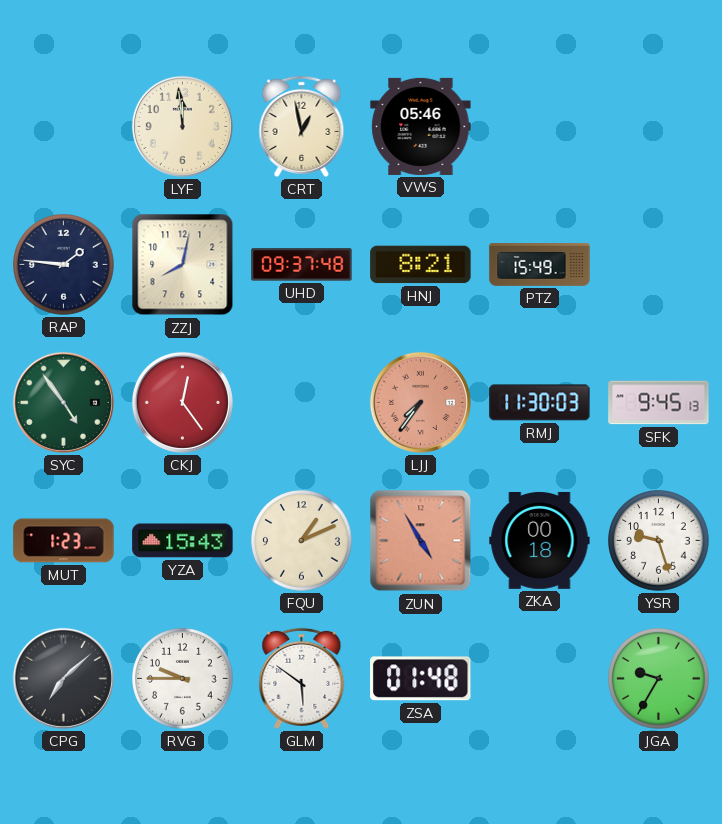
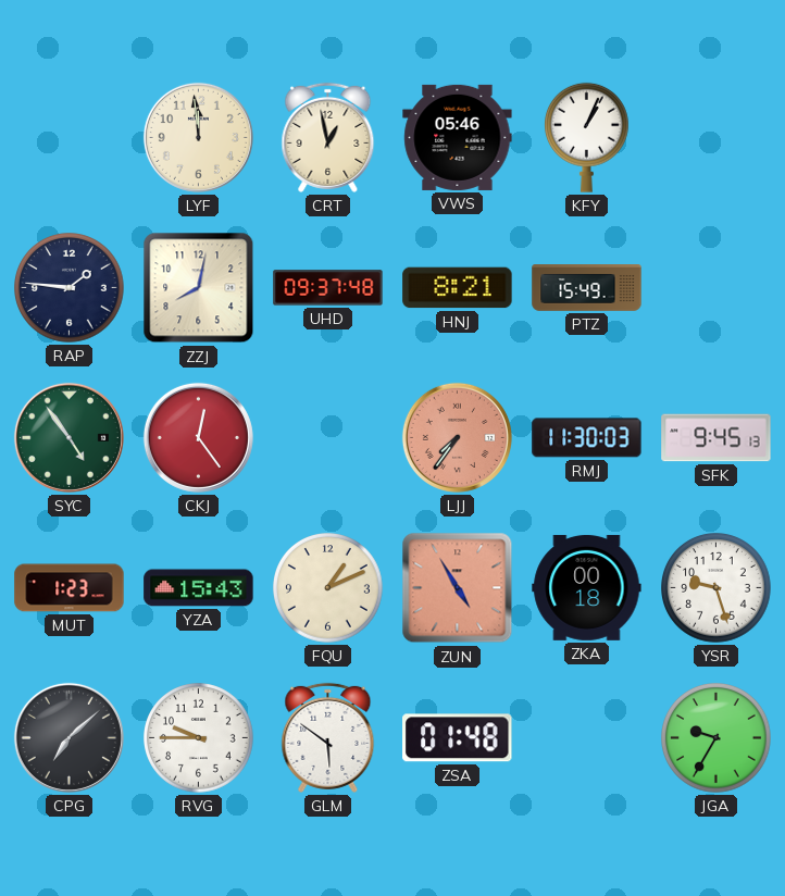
KFY: none -> 1:04
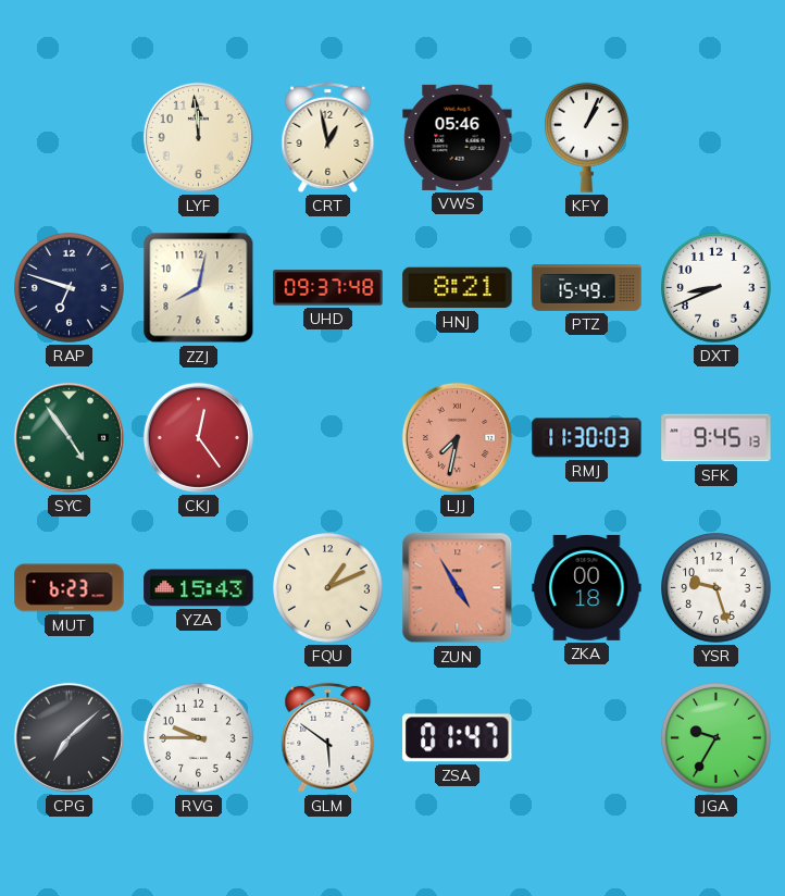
RAP: 1:46 -> 6:48
DXT: none -> 8:41
LJJ: 7:36 -> 7:32
MUT: 1:23 -> 6:23
ZSA: 01:48 -> 01:47
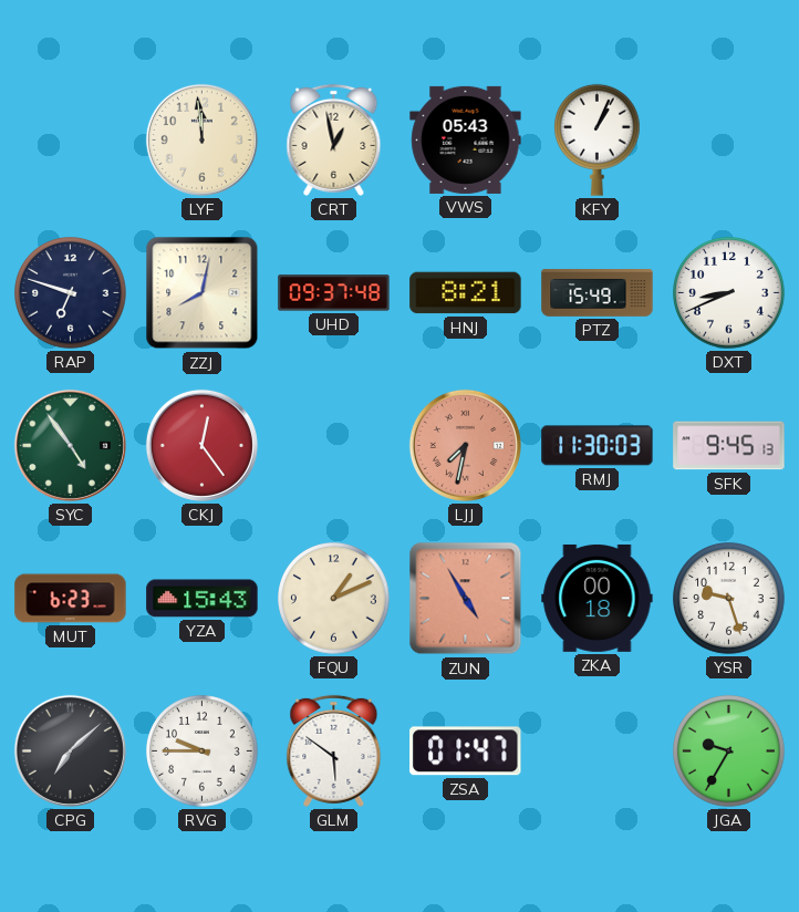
VWS: 05:46 -> 05:43
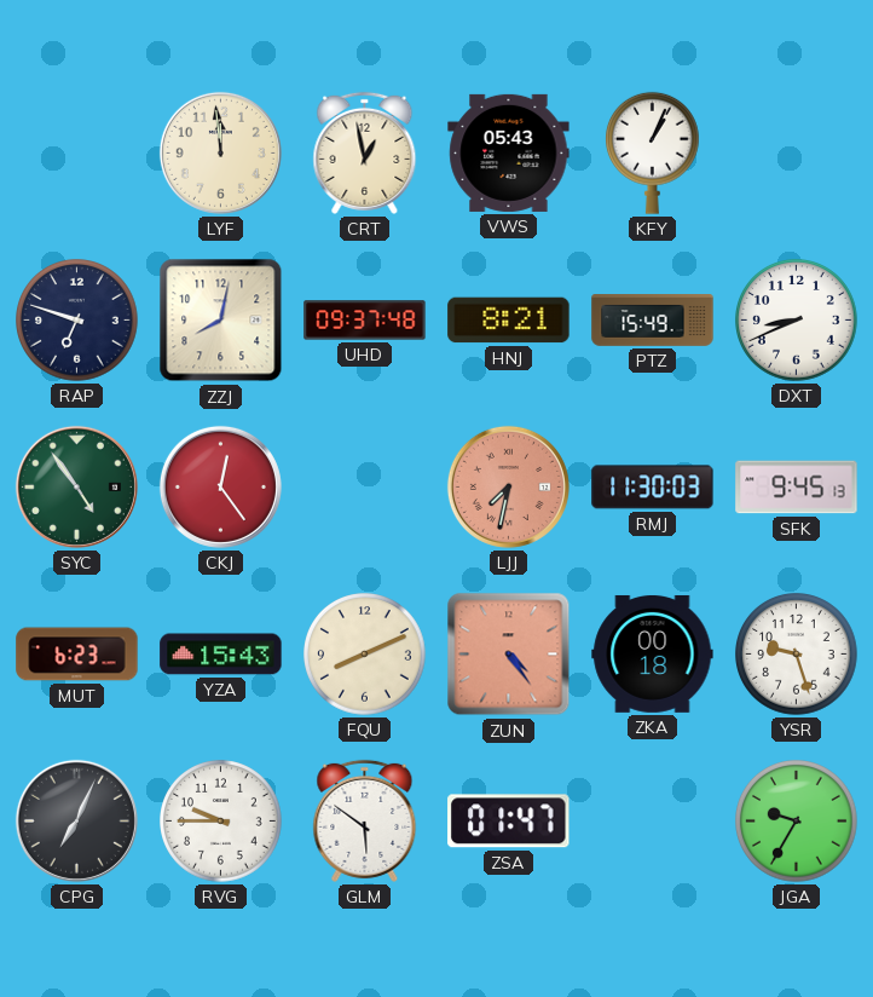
FQU: 1:11 -> 8:11
ZUN: 4:55 -> 4:24
CPG: 7:08 -> 7:04
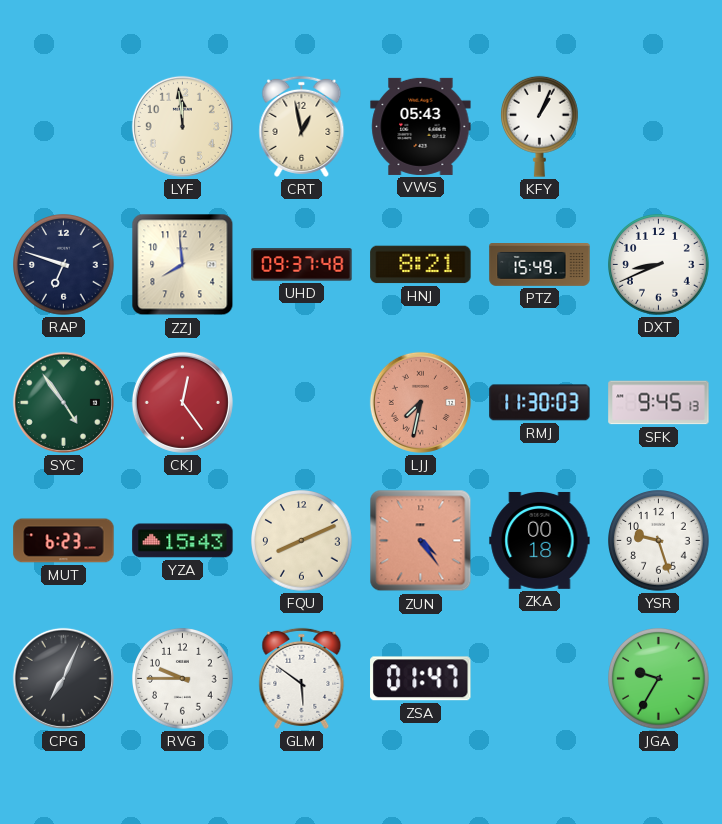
ZZJ: 8:02 -> 7:59
